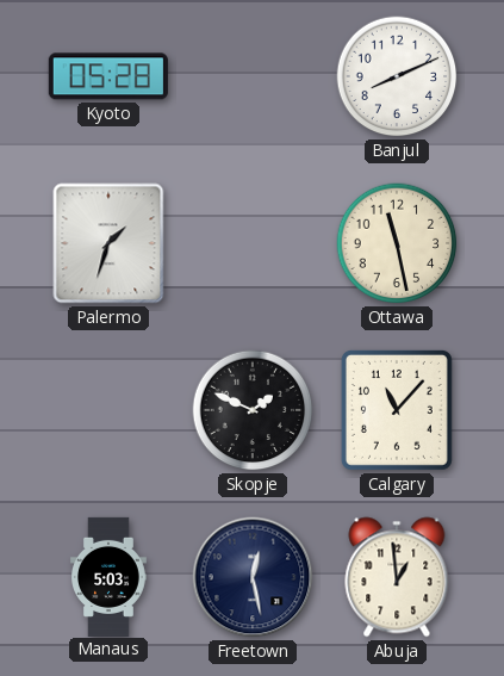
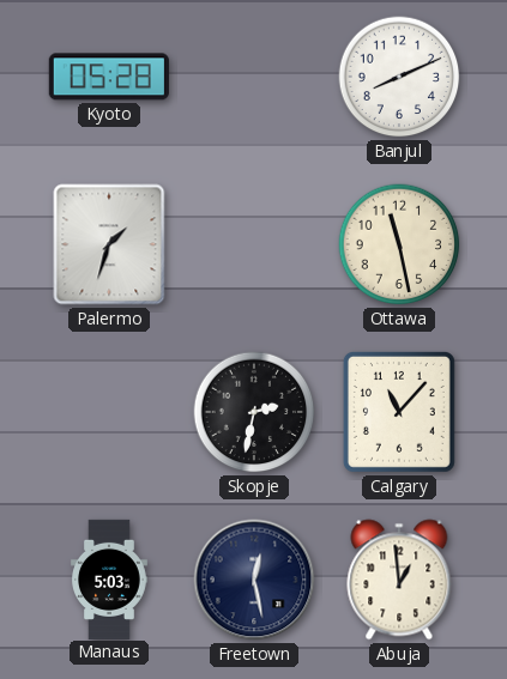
Skopje: 1:49 -> 2:32
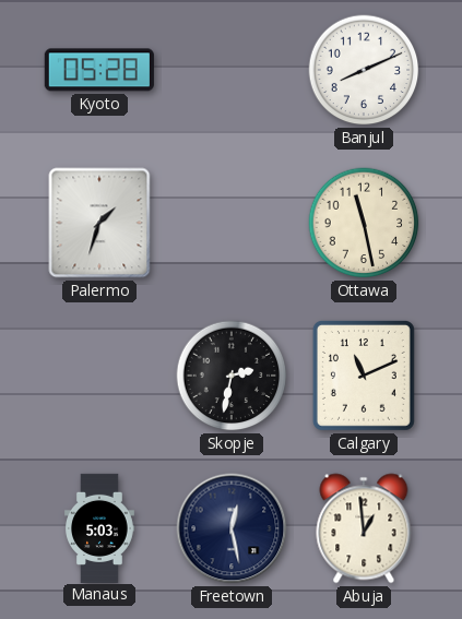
Calgary: 11:07 -> 11:11
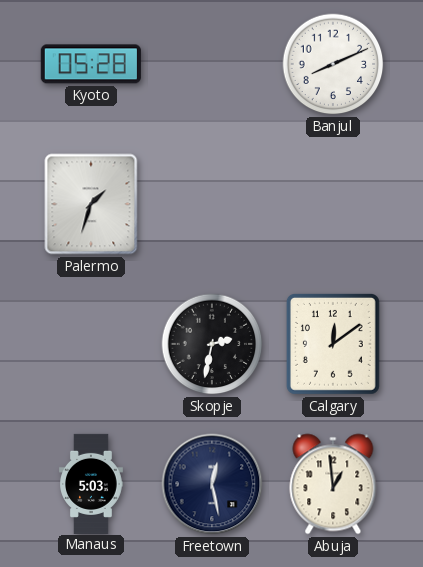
Ottawa: 11:28 -> none
Calgary: 11:11 -> 12:09
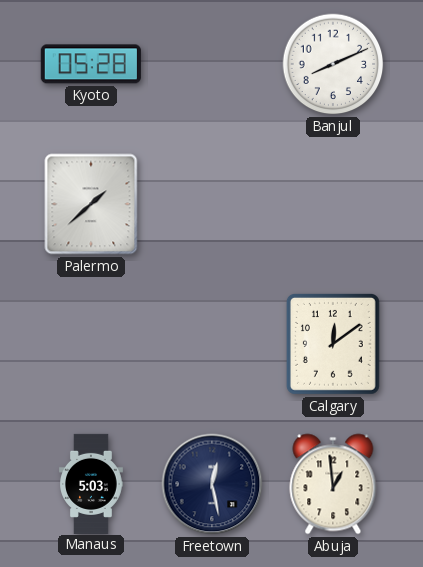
Palermo: 1:33 -> 1:38
Skopje: 2:32 -> none
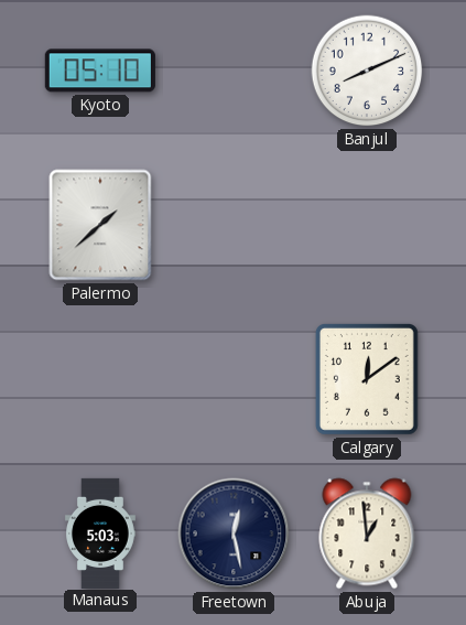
Kyoto: 05:28 -> 05:10
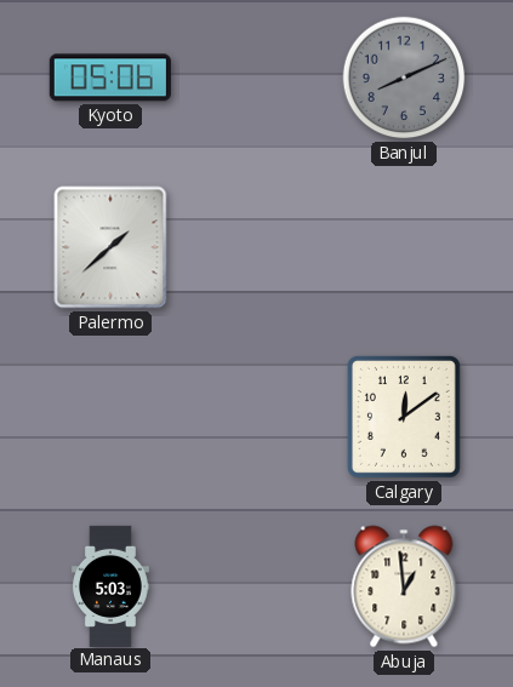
Kyoto: 05:10 -> 05:06
Banjul dial: white -> grey
Freetown: 12:28 -> none
